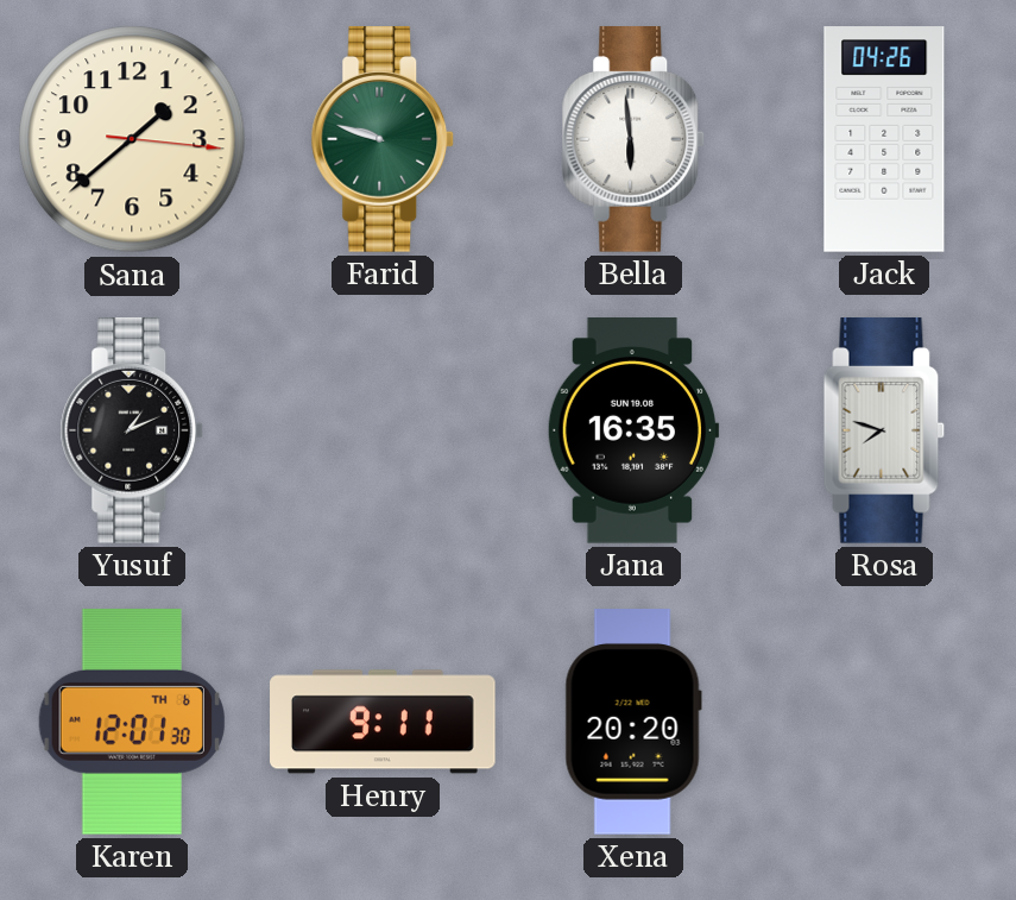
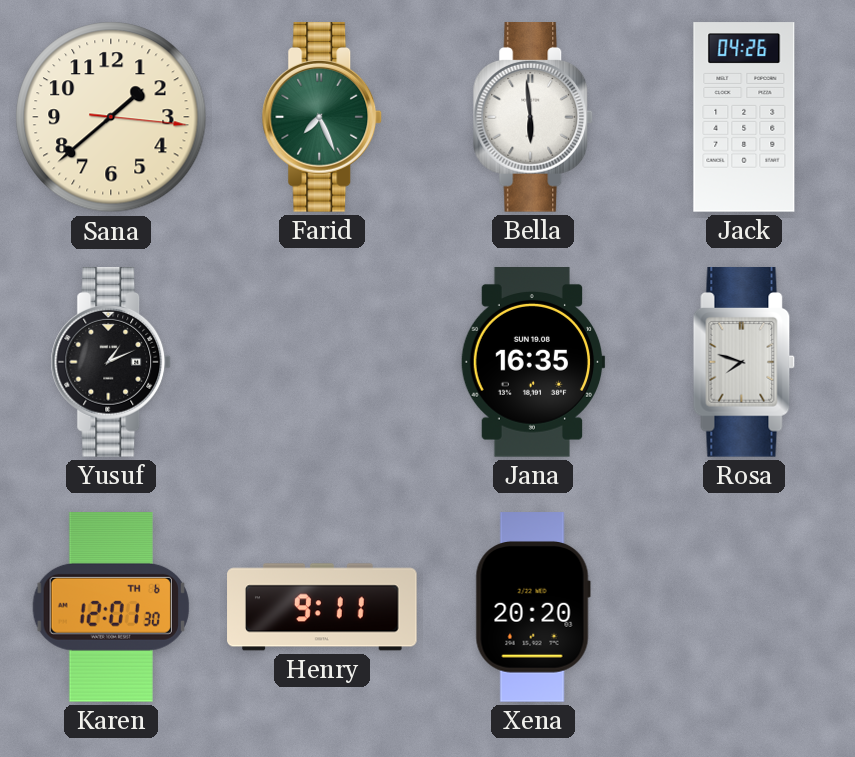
Farid: 9:48 -> 7:26
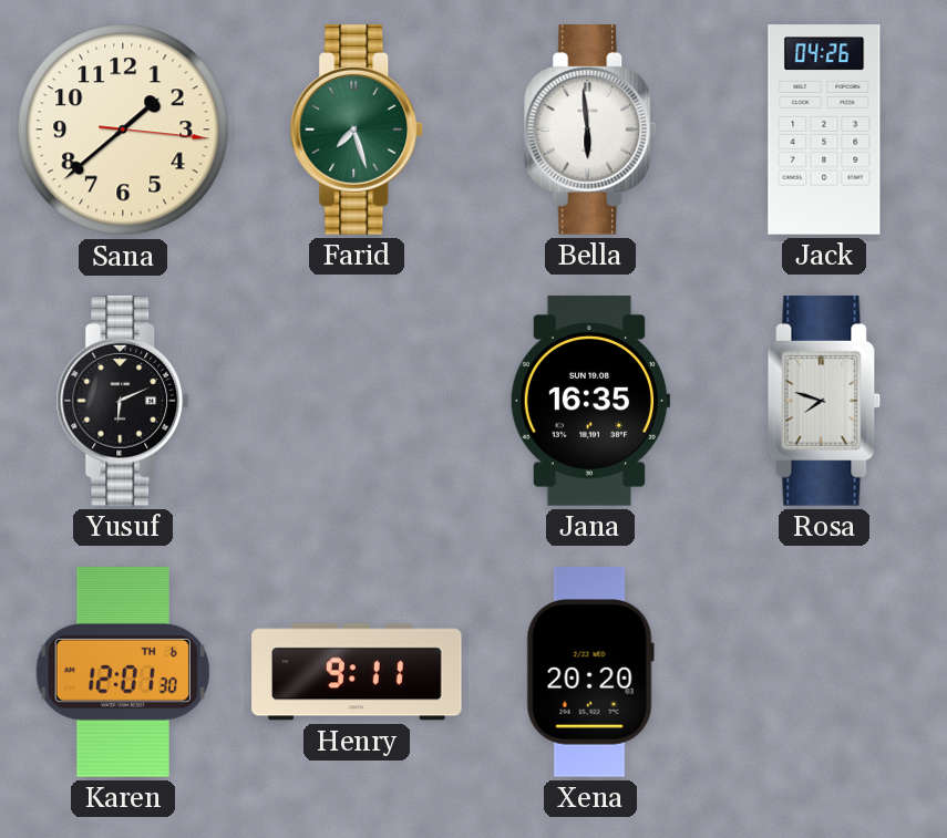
Farid: 7:26 -> 7:27
Yusuf: 1:11 -> 6:11
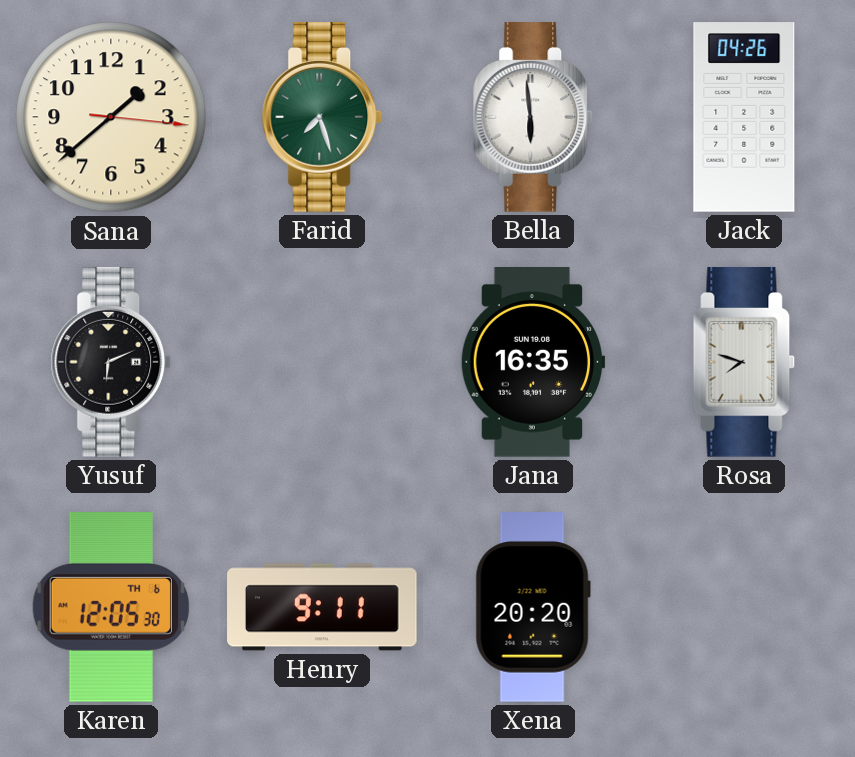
Karen: 12:01 -> 12:05
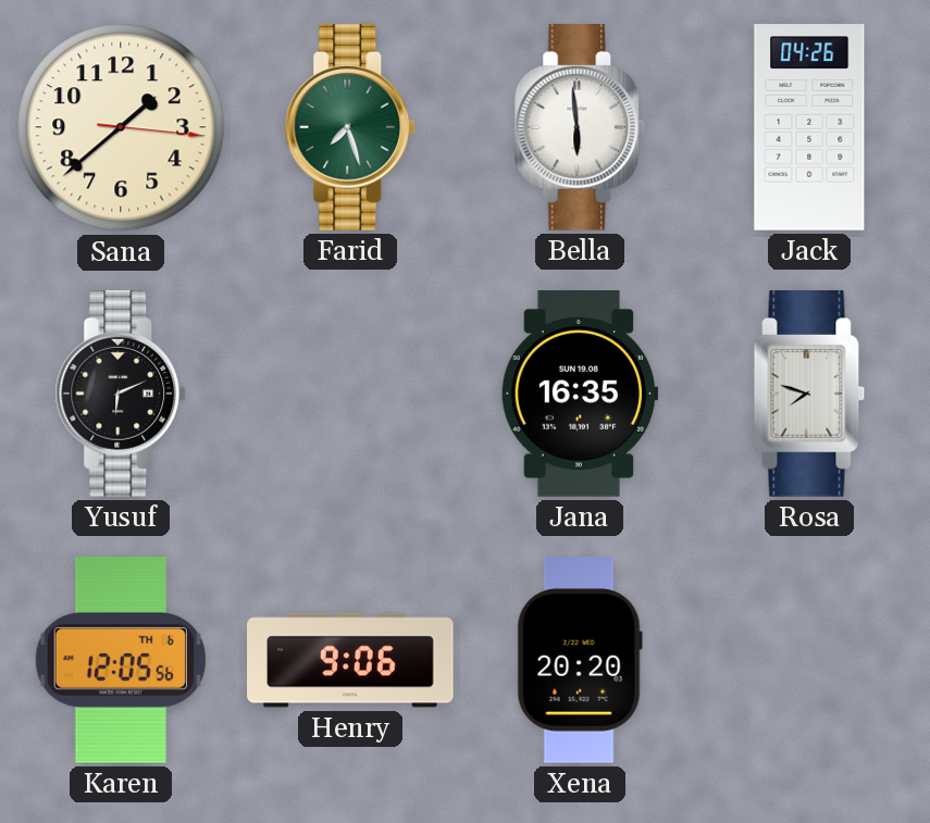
Karen: 12:05:30 -> 12:05:56
Henry: 9:11 -> 9:06
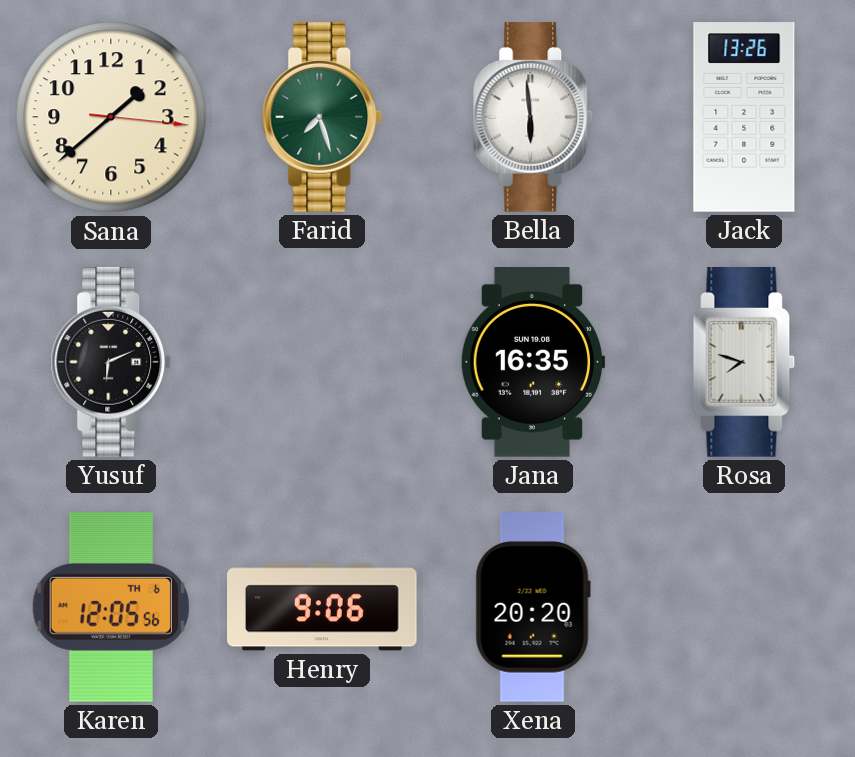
Jack: 04:26 -> 13:26
